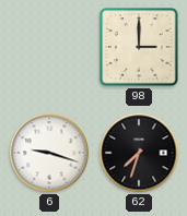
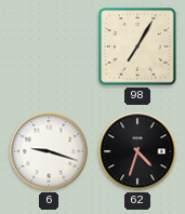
98: 3:00 -> 7:05
62: 7:33 -> 4:33
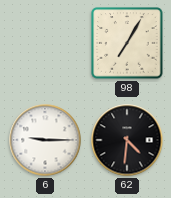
6: 9:18 -> 9:15
62: 4:33 -> 4:31
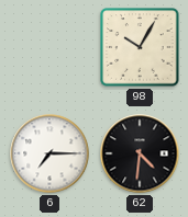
98: 7:05 -> 10:05
6: 9:15 -> 7:15
